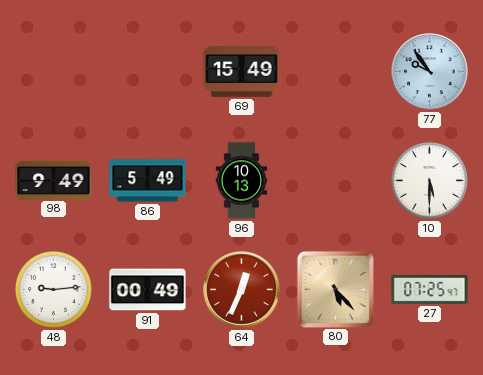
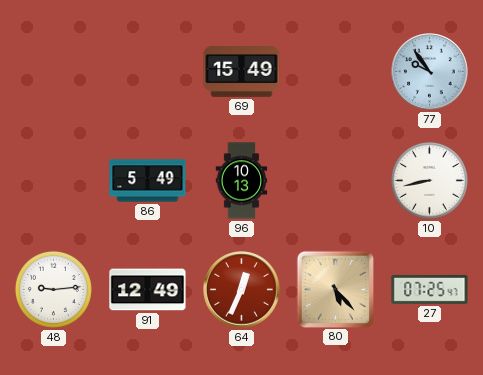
98: 9:49 -> none
10: 5:30 -> 8:43
91: 00:49 -> 12:49
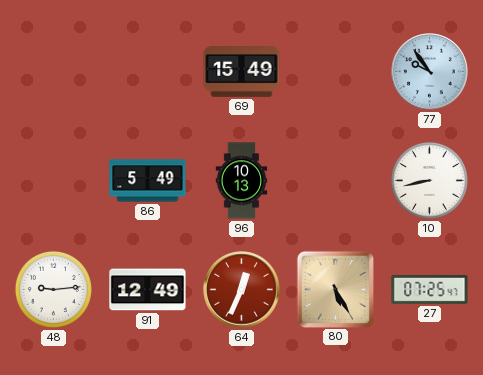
80: 5:23 -> 5:25
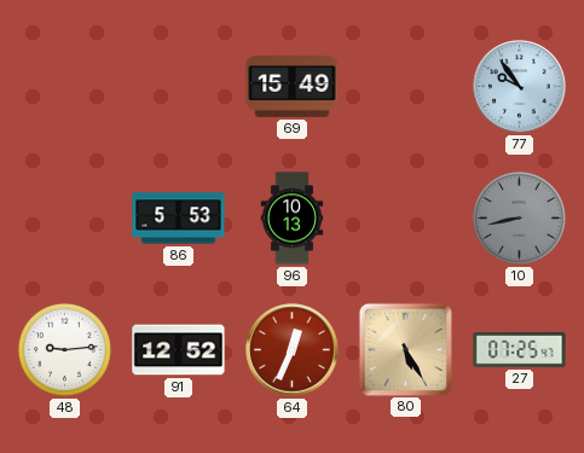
86: 5:49 -> 5:53
10 dial: white -> grey
91: 12:49 -> 12:52
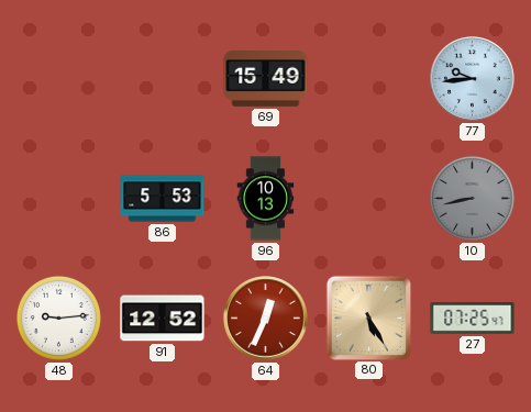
77: 9:54 -> 9:44
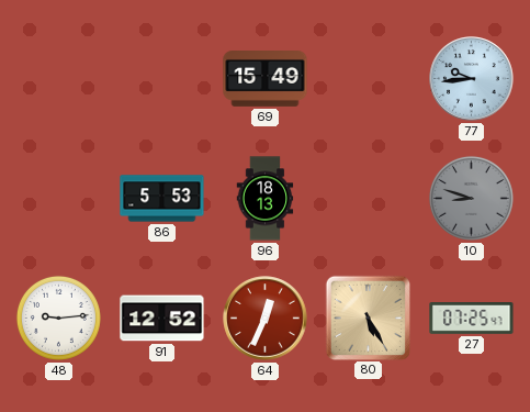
96: 10:13 -> 18:13
10: 8:43 -> 8:48
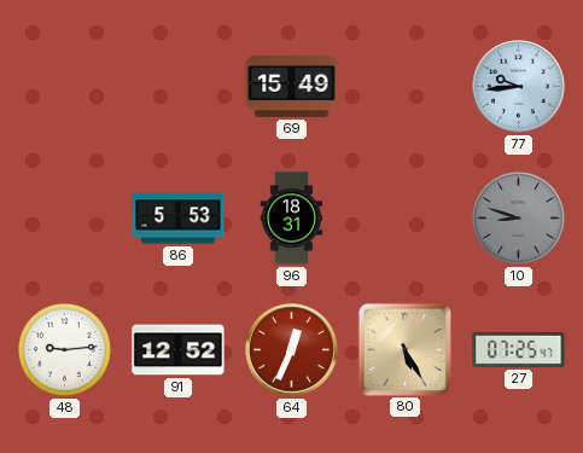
96: 18:13 -> 18:31
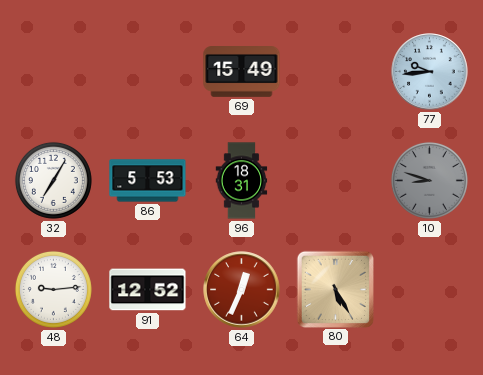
32: none -> 7:05
27: 07:25 -> none
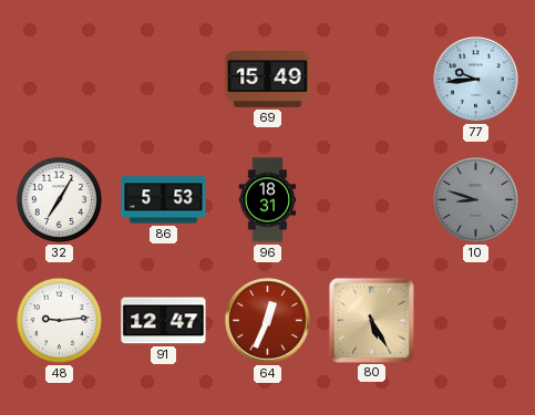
91: 12:52 -> 12:47
